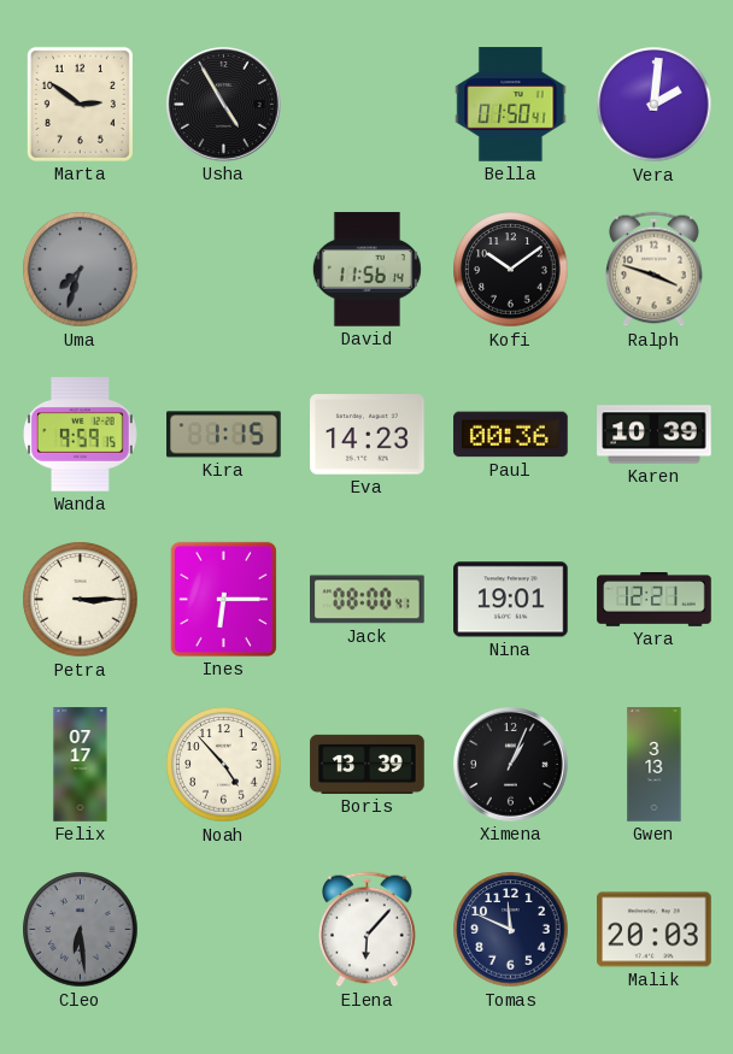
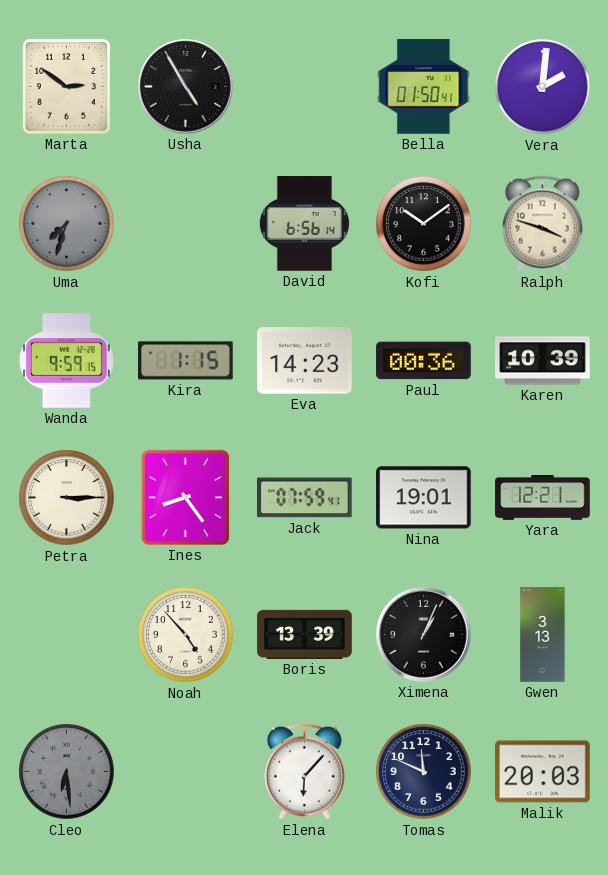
David: 11:56 -> 6:56
Ines: 6:15 -> 8:24
Jack: 08:00 -> 07:59
Felix: 07:17 -> none
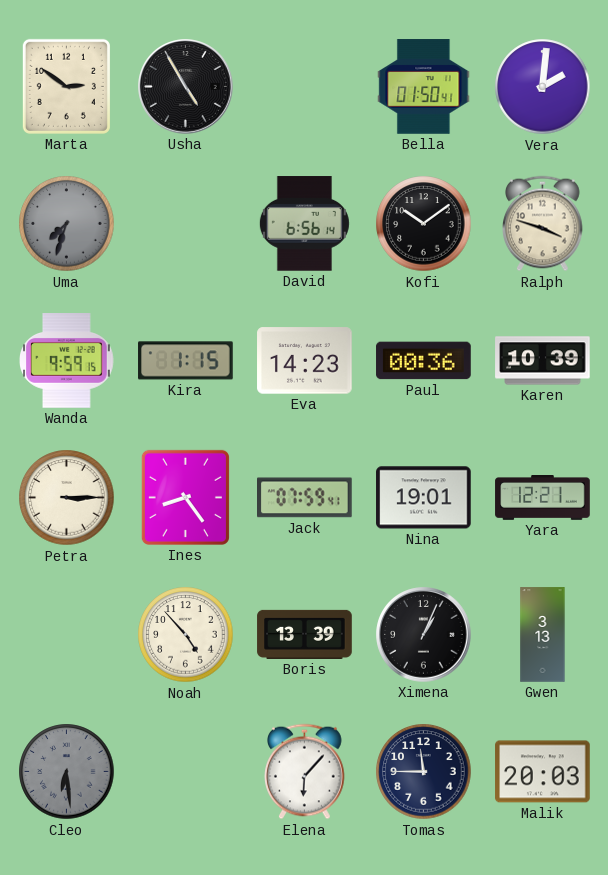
Tomas: 11:49 -> 11:45
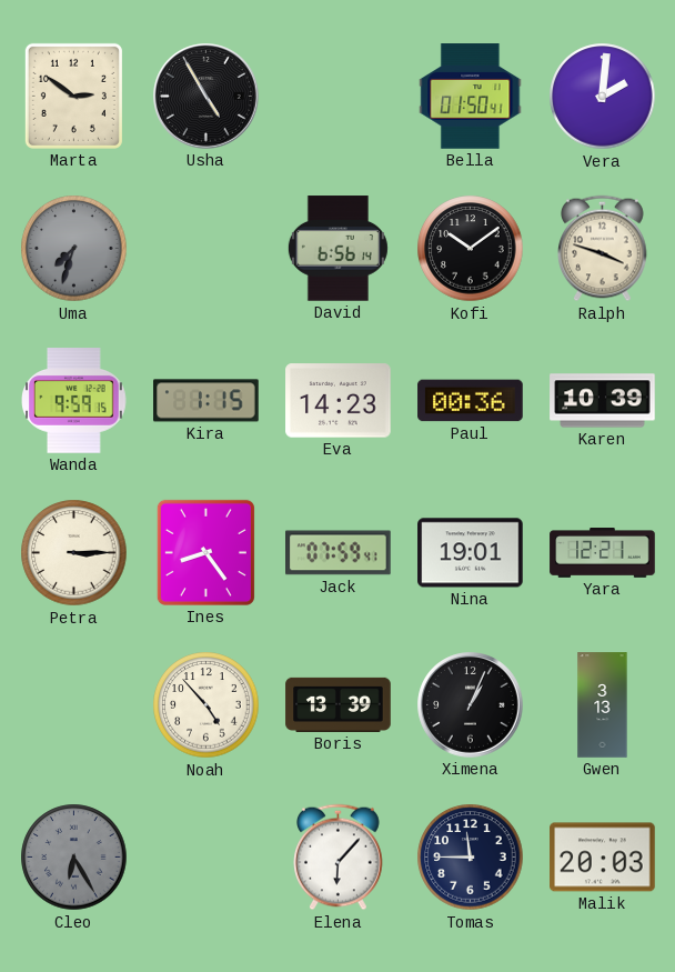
Cleo: 6:29 -> 6:25
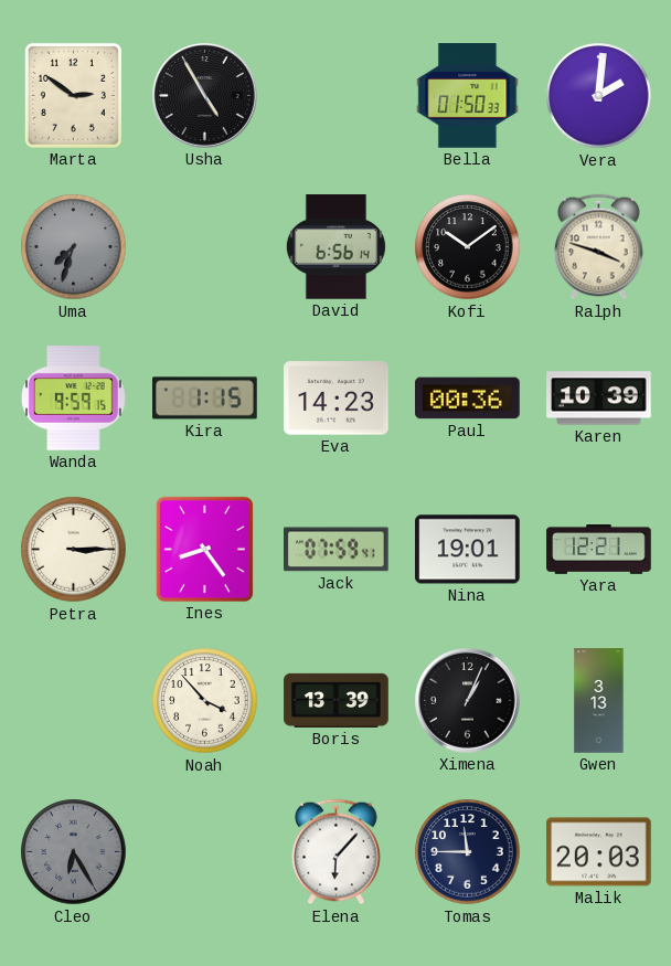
Bella: 01:50:41 -> 01:50:33
Noah: 4:53 -> 3:53
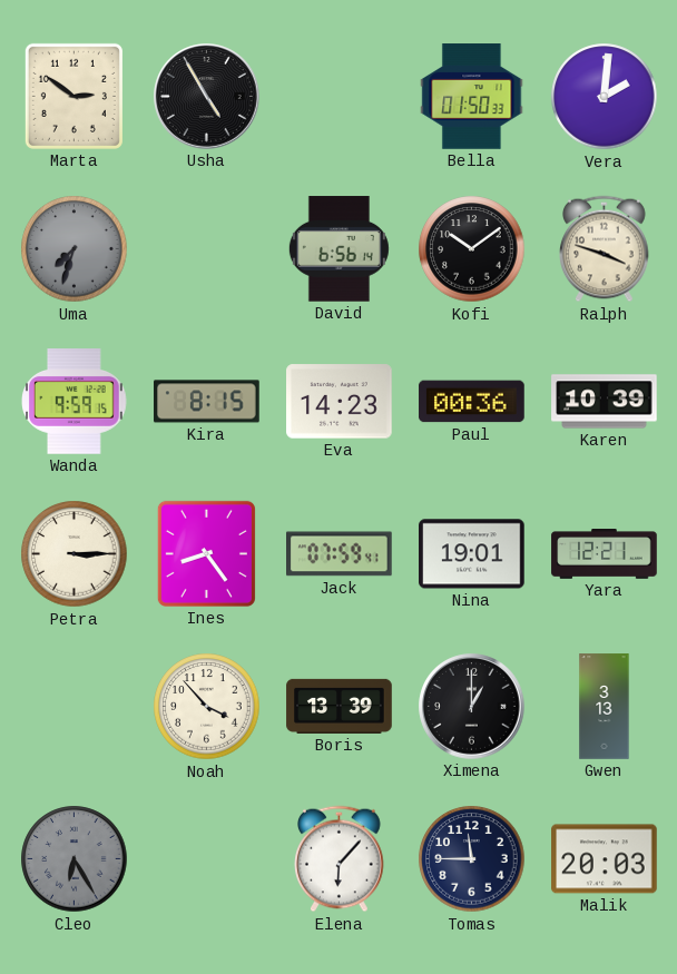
Kira: 1:15 -> 8:15
Ximena: 1:04 -> 1:00
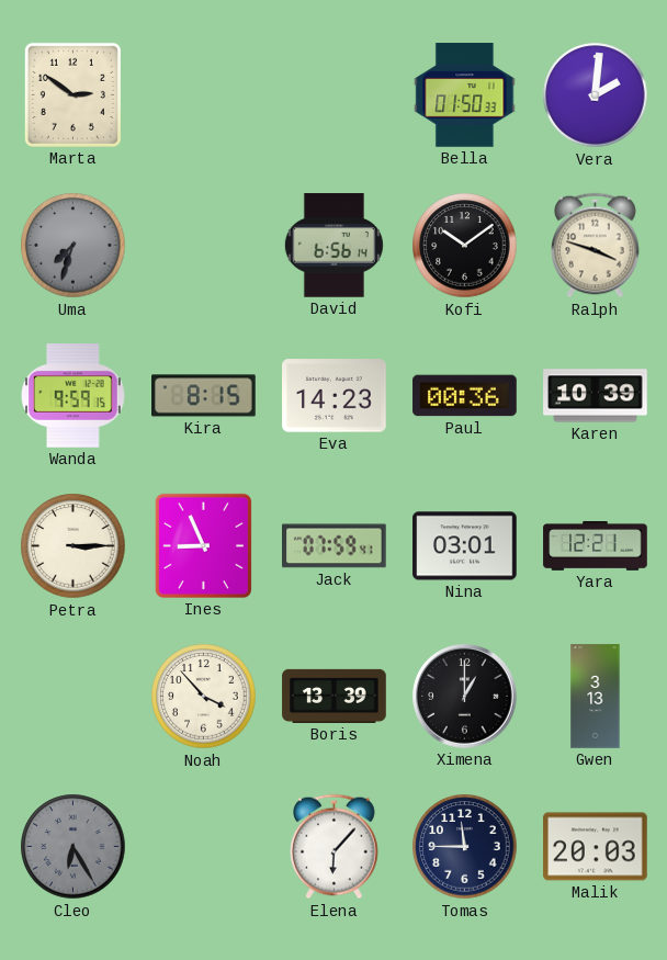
Usha: 4:55 -> none
Ines: 8:24 -> 8:56
Nina: 19:01 -> 03:01
